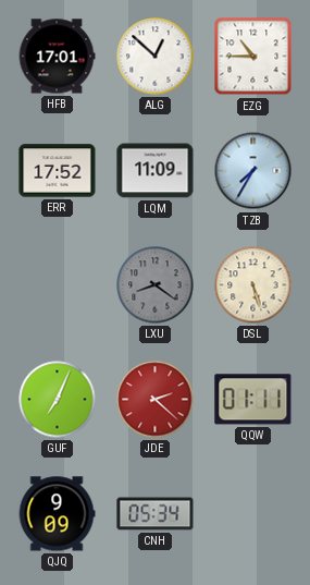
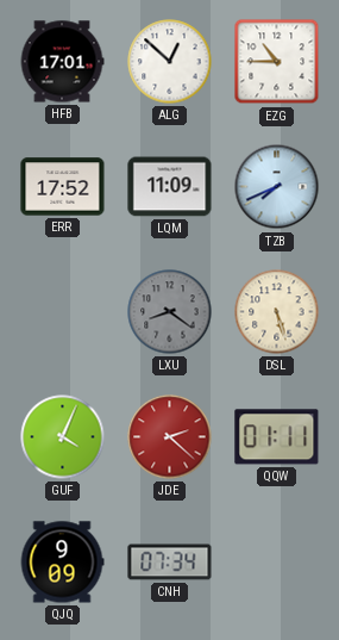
TZB: 7:35 -> 7:41
GUF: 7:04 -> 4:04
CNH: 05:34 -> 07:34
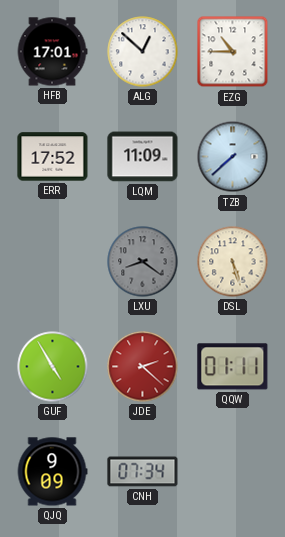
TZB: 7:41 -> 7:38
GUF: 4:04 -> 4:55
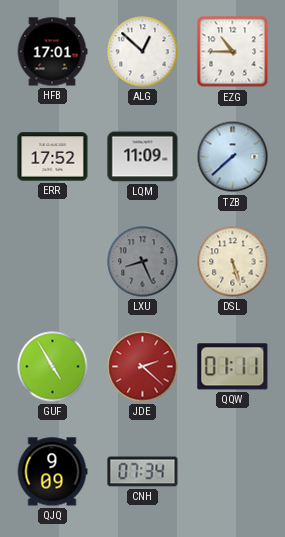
LXU: 8:21 -> 8:26
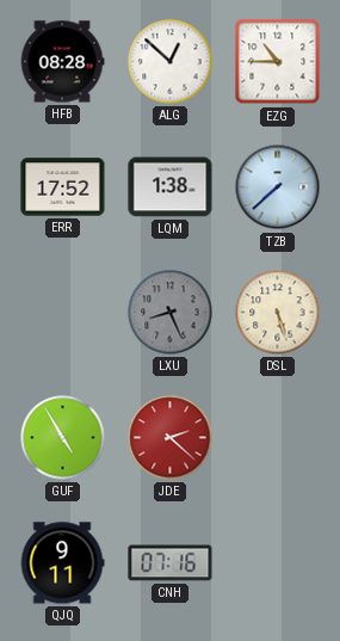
HFB: 17:01 -> 08:28
LQM: 11:09 -> 1:38
QQW: 01:11 -> none
QJQ: 9:09 -> 9:11
CNH: 07:34 -> 07:16
